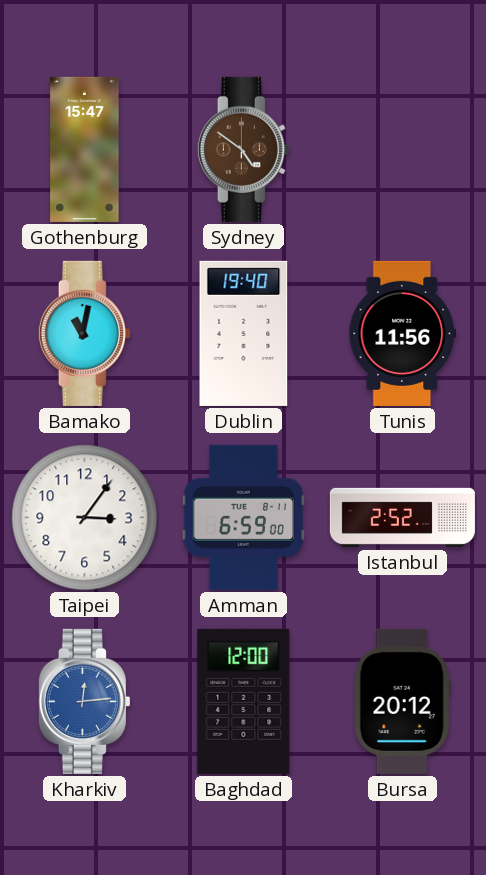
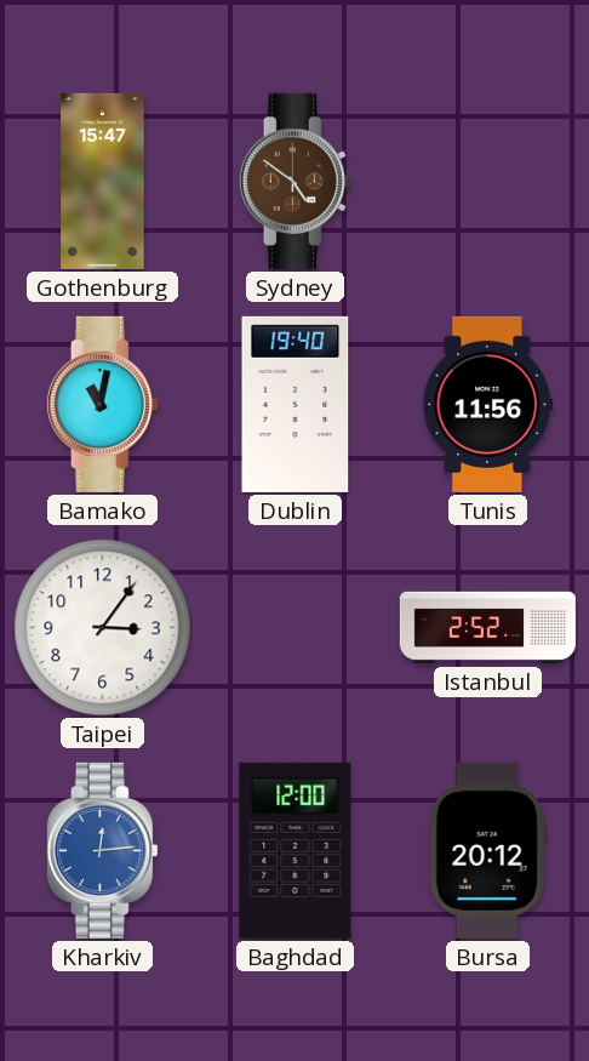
Amman: 6:59 -> none
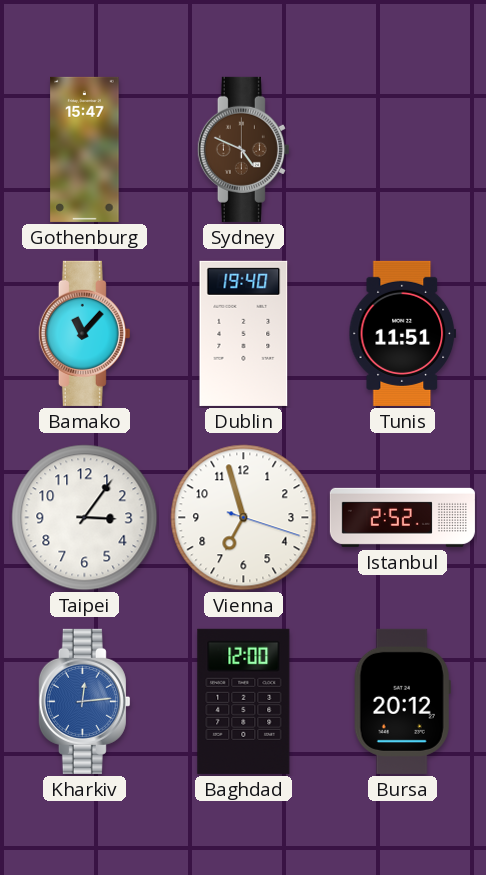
Sydney: 4:51 -> 4:49
Bamako: 11:02 -> 11:07
Tunis: 11:56 -> 11:51
Vienna: none -> 6:57
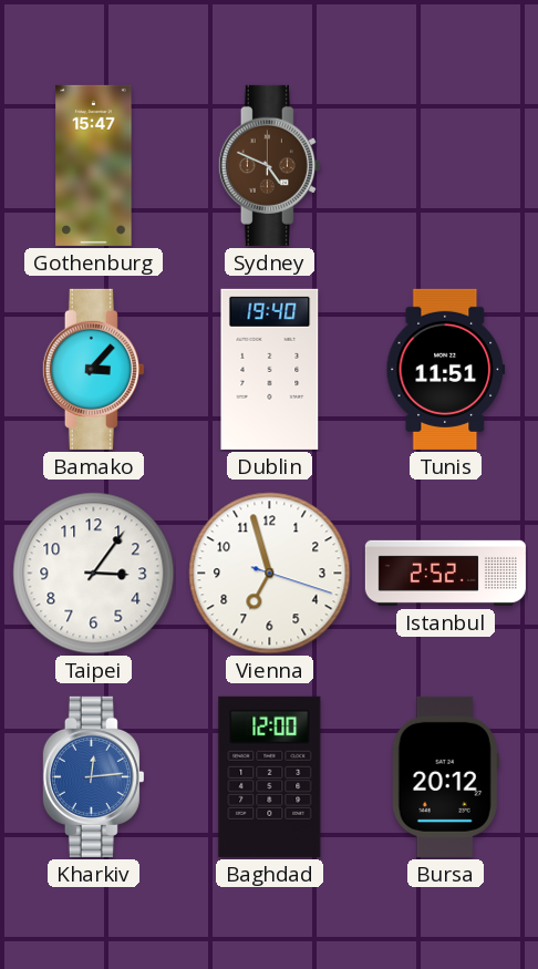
Bamako: 11:07 -> 3:07
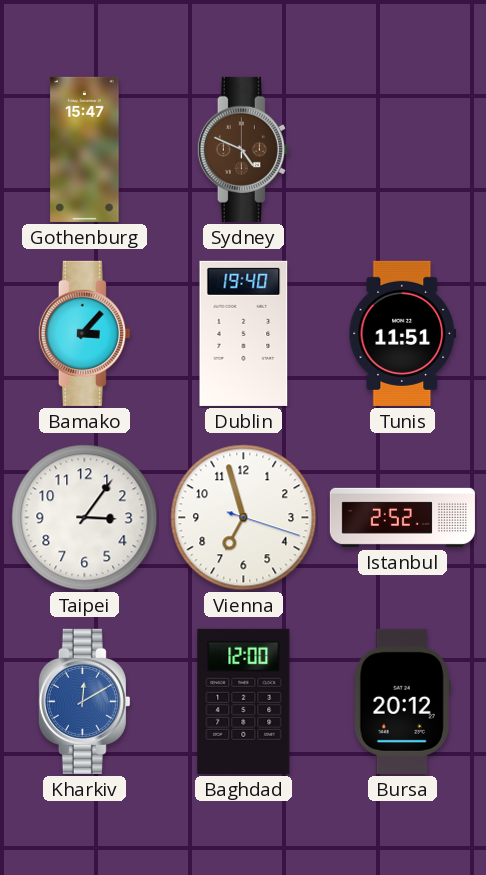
Kharkiv: 12:14 -> 12:10
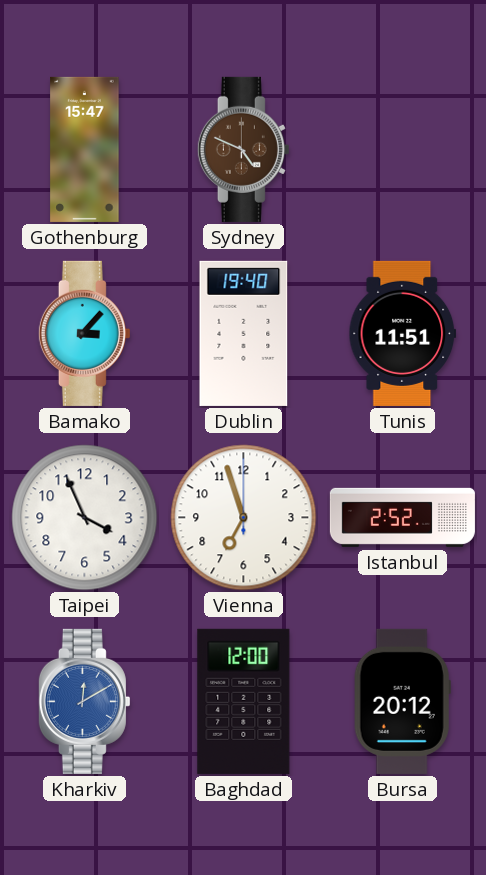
Taipei: 3:06 -> 3:56
Vienna: 6:57:18 -> 6:57:00
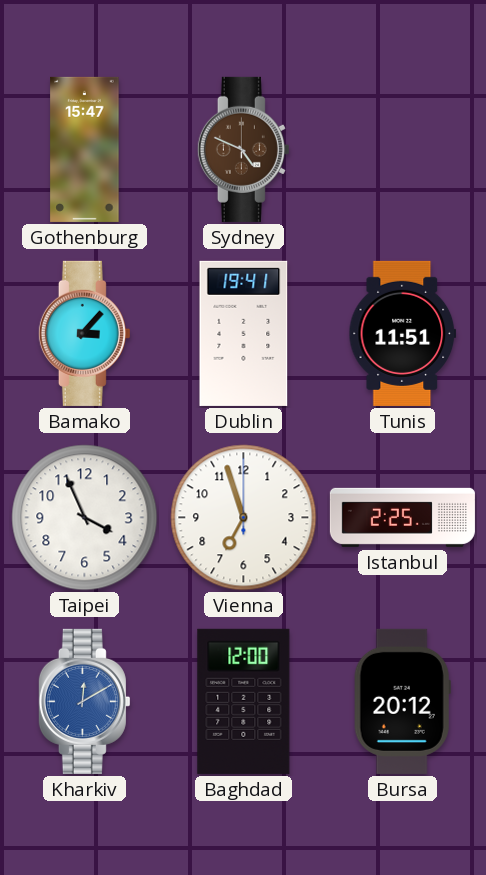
Dublin: 19:40 -> 19:41
Istanbul: 2:52 -> 2:25
